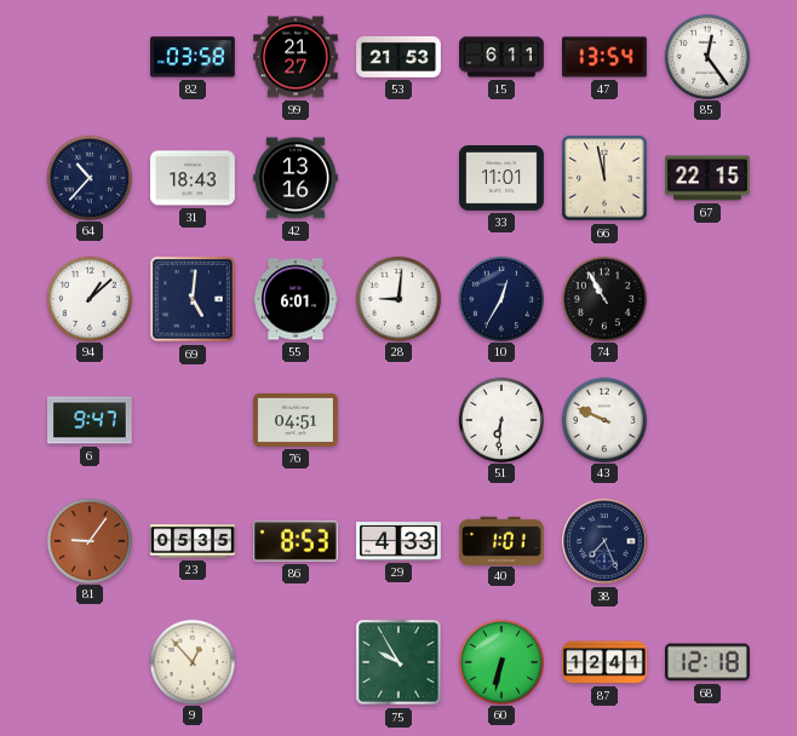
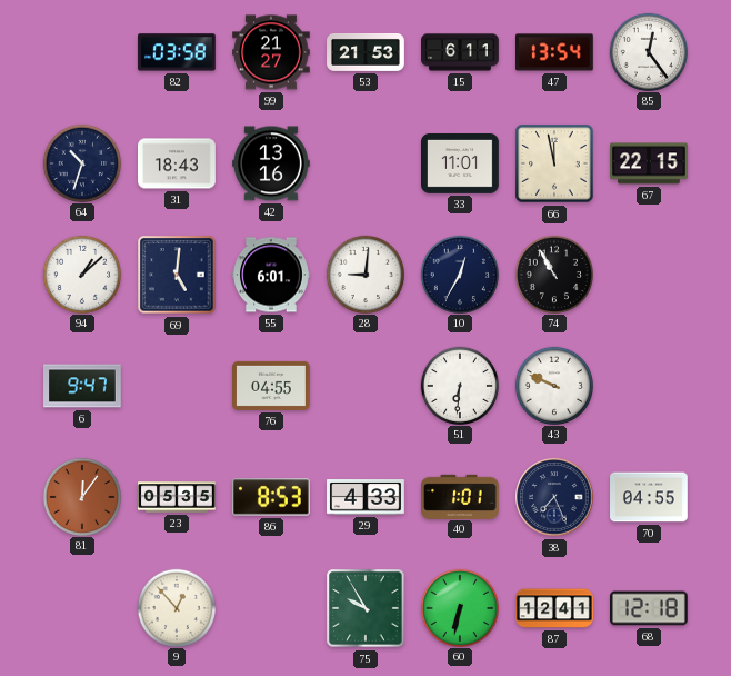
64: 10:37 -> 10:33
76: 04:51 -> 04:55
81: 9:06 -> 12:06
70: none -> 04:55
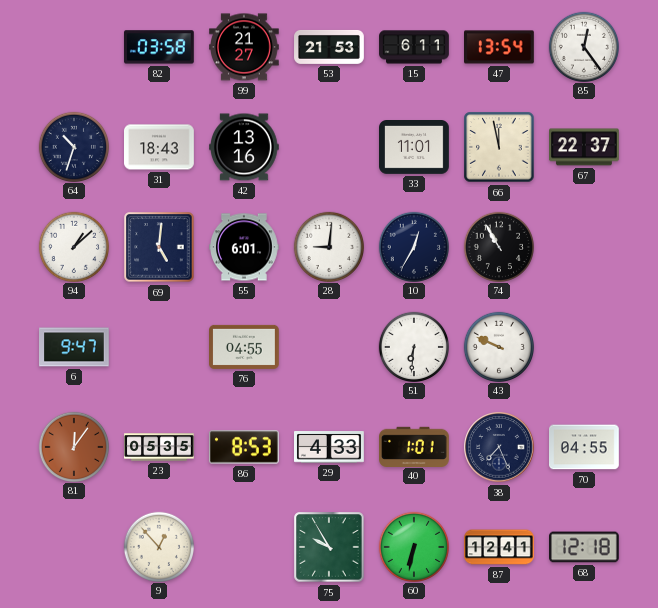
67: 22:15 -> 22:37
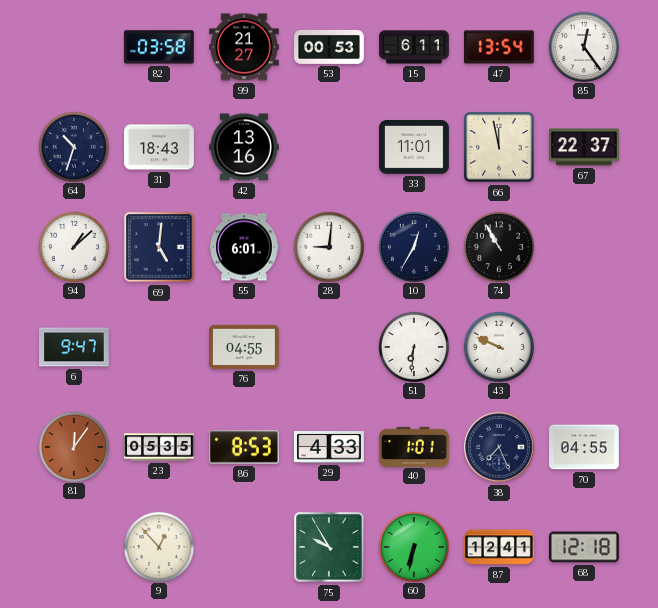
53: 21:53 -> 00:53
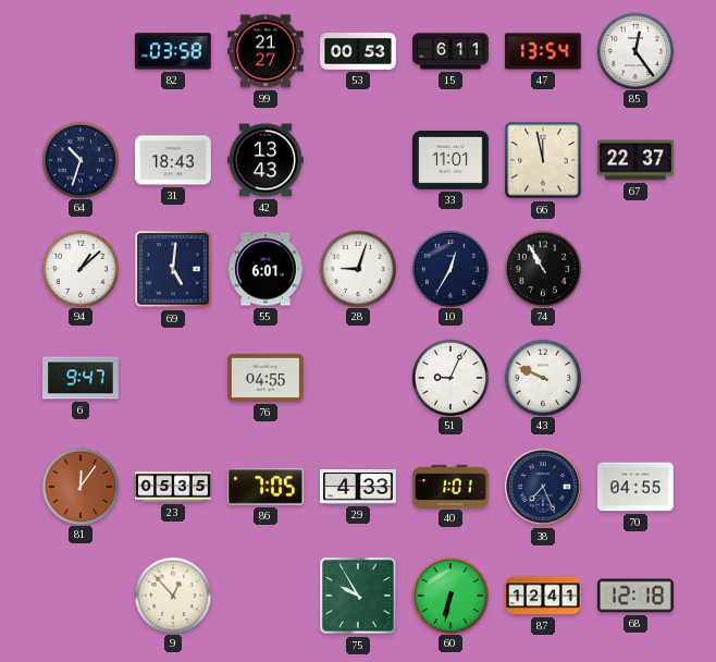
42: 13:16 -> 13:43
28: 9:01 -> 9:03
51: 6:31 -> 9:04
86: 8:53 -> 7:05
